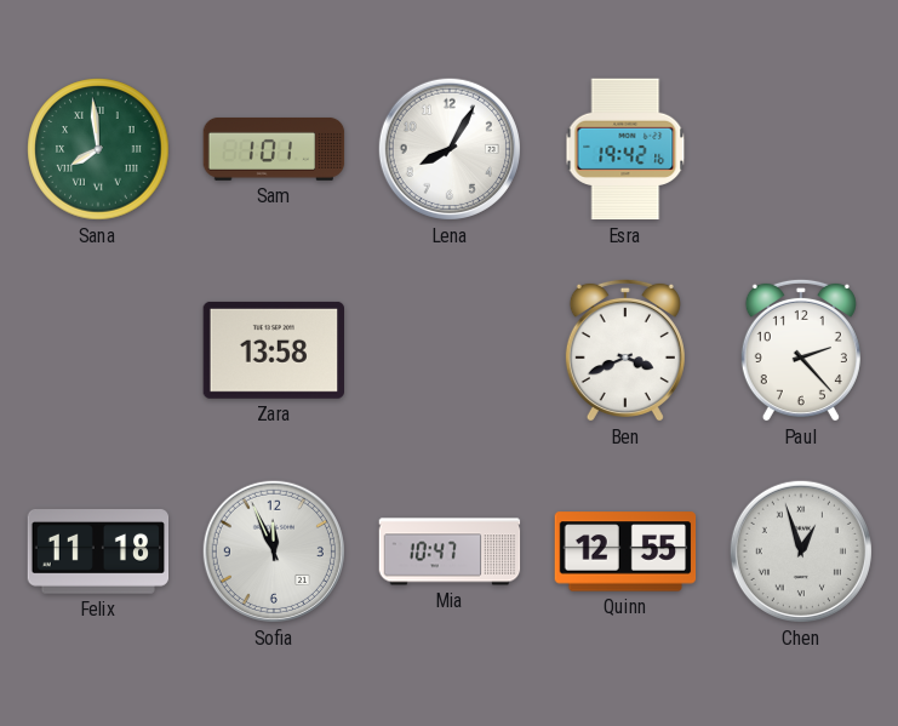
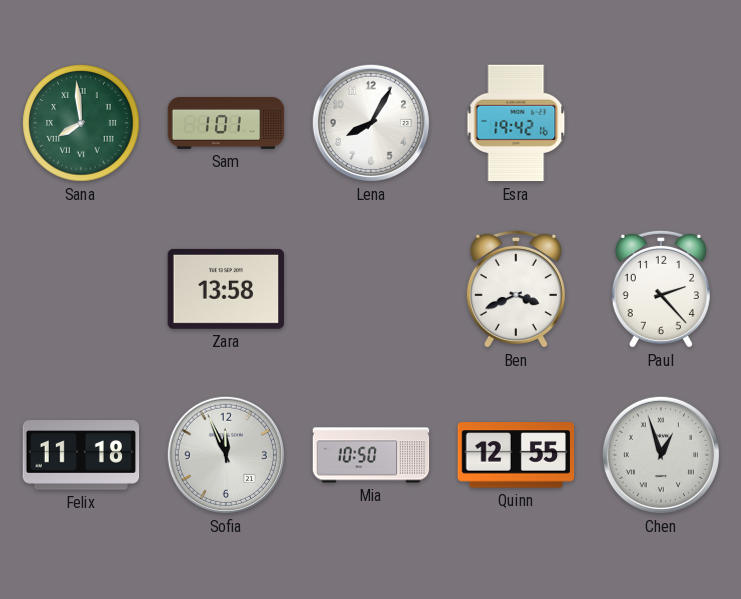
Mia: 10:47 -> 10:50
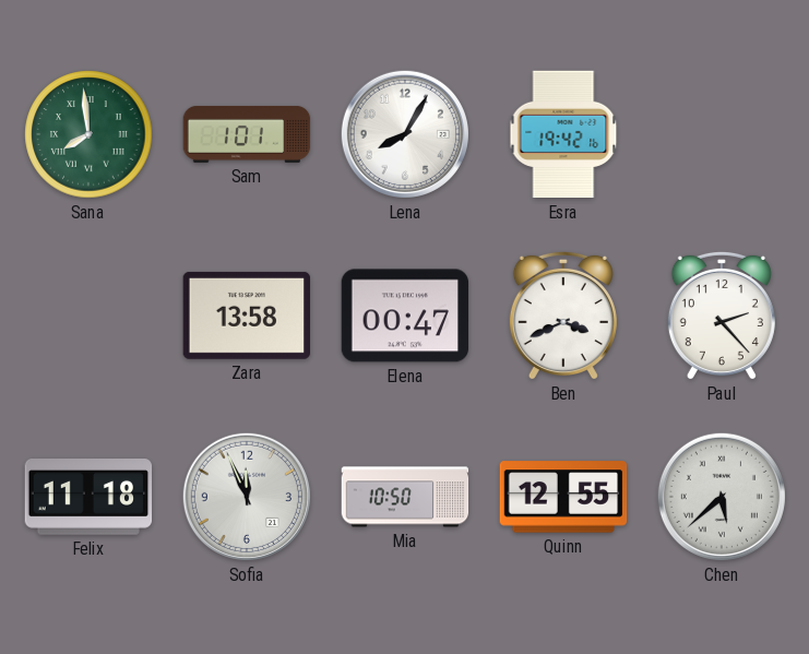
Elena: none -> 00:47
Chen: 12:57 -> 5:38
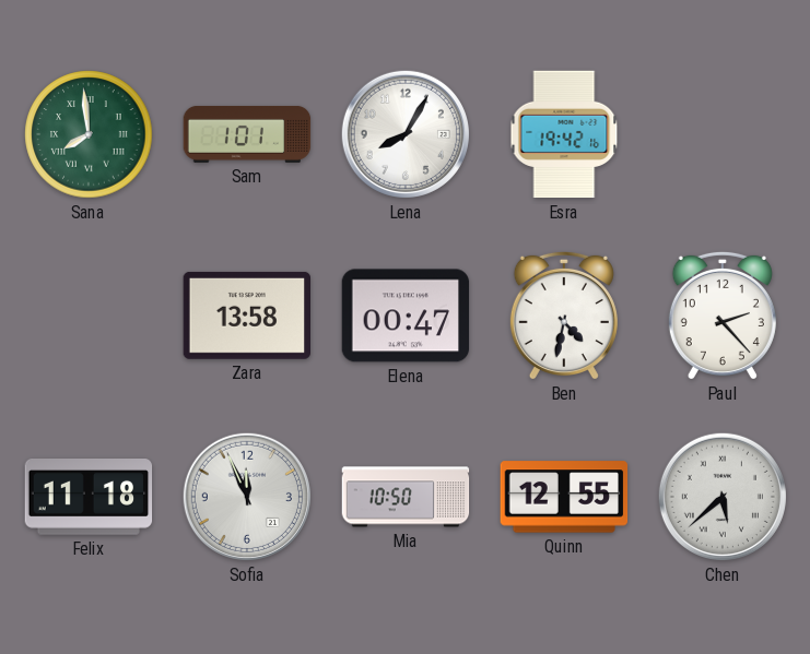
Ben: 3:41 -> 4:32
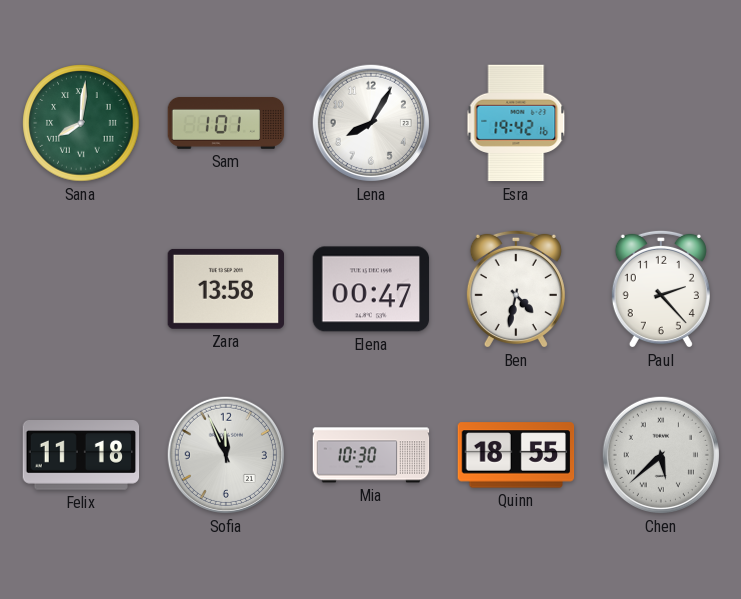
Sana: 7:59 -> 8:01
Mia: 10:50 -> 10:30
Quinn: 12:55 -> 18:55
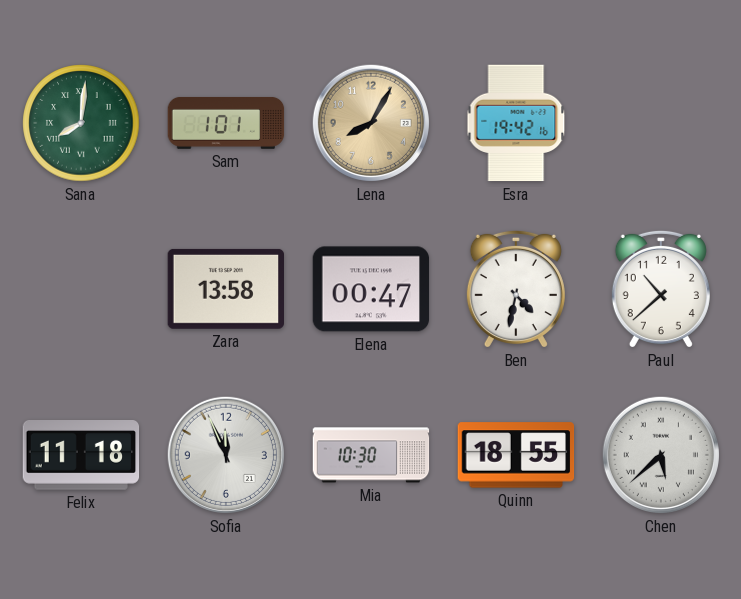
Lena dial: white -> champagne
Paul: 2:23 -> 10:38
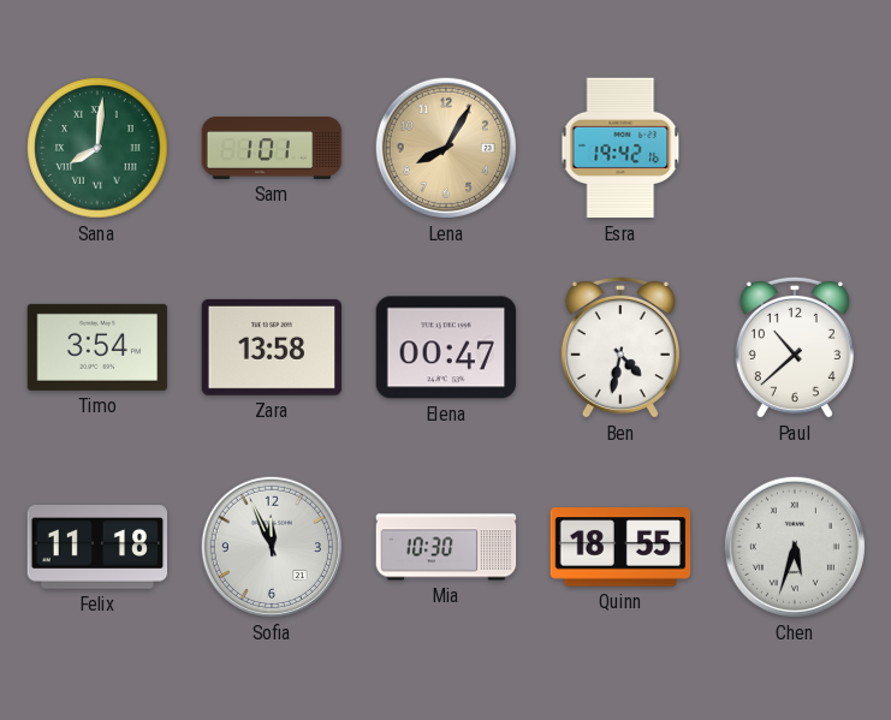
Timo: none -> 3:54
Chen: 5:38 -> 5:33
